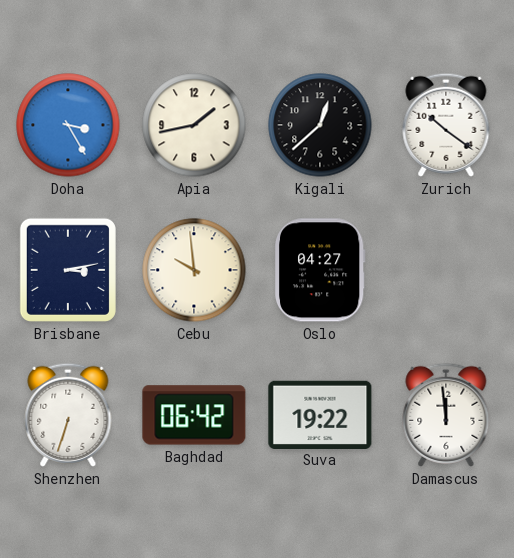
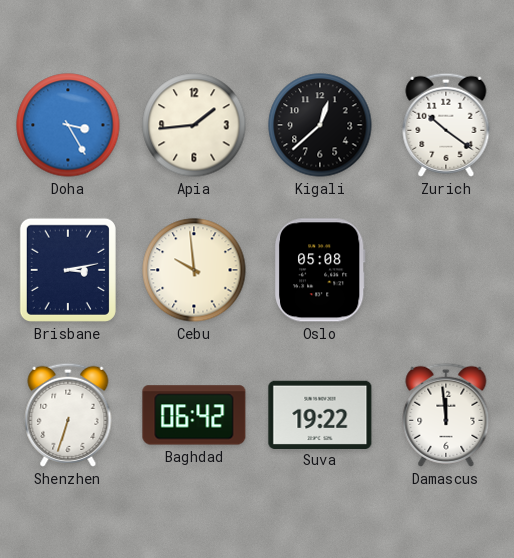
Apia: 1:43 -> 1:44
Oslo: 04:27 -> 05:08
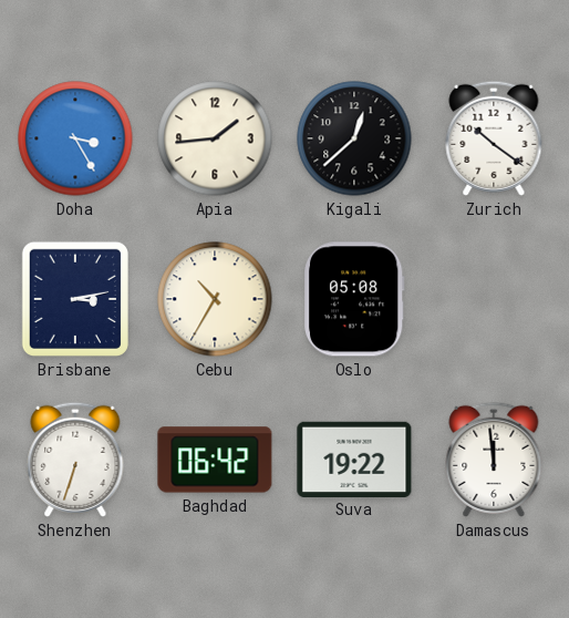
Cebu: 9:59 -> 10:35
